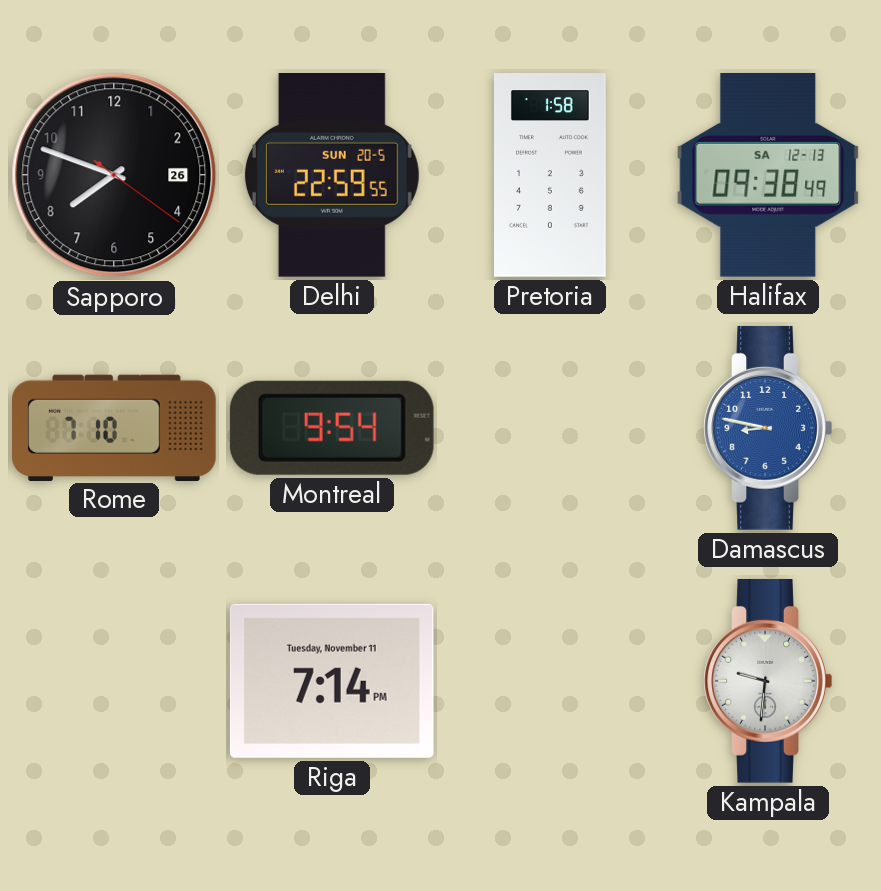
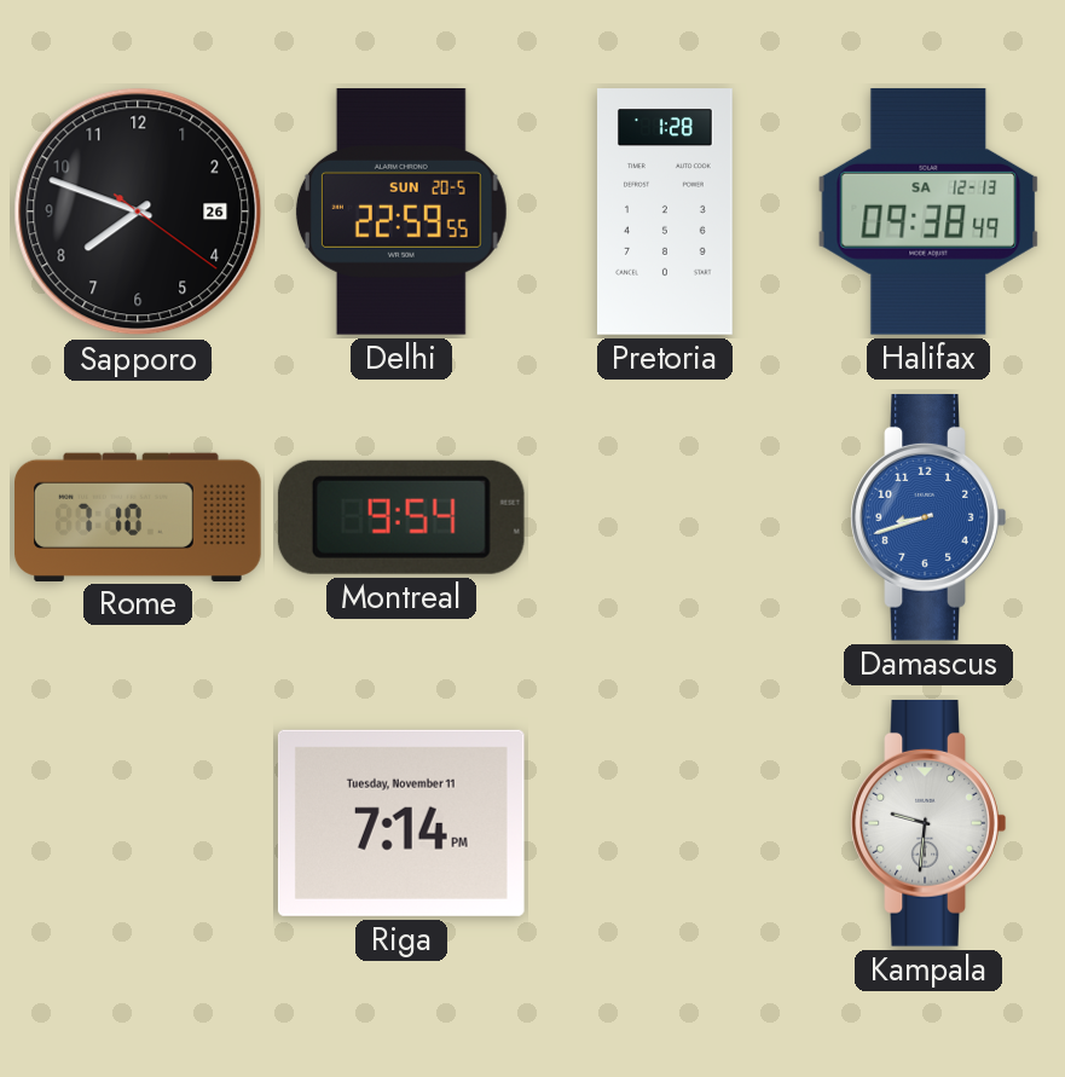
Pretoria: 1:58 -> 1:28
Damascus: 8:47 -> 8:42
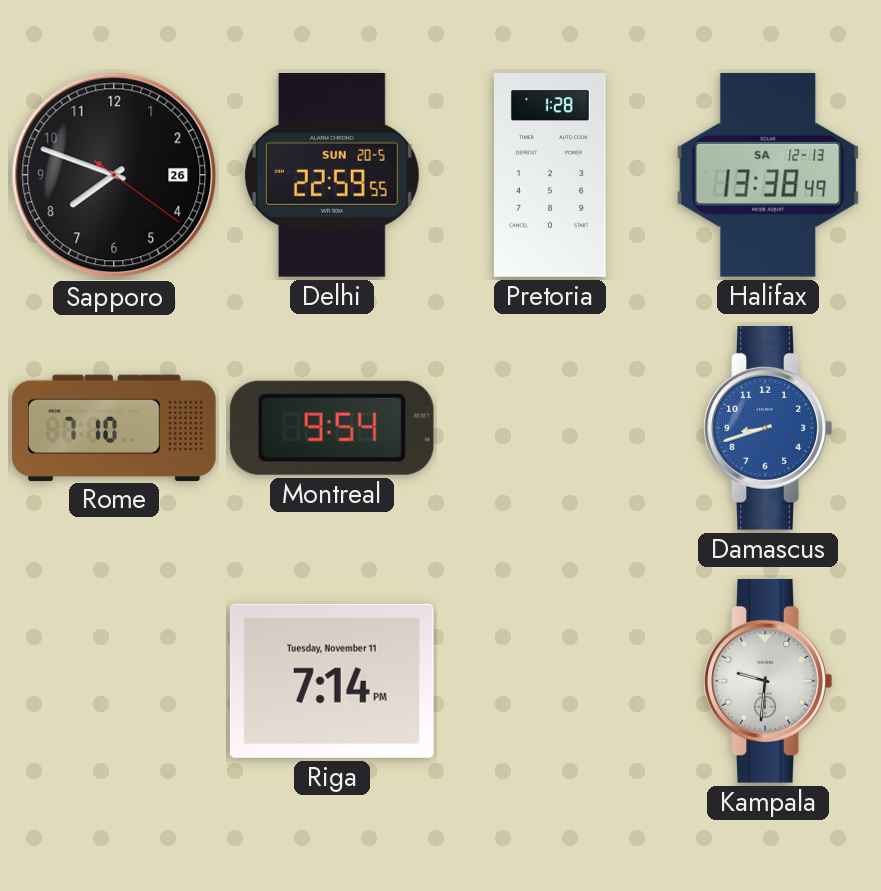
Halifax: 09:38 -> 13:38
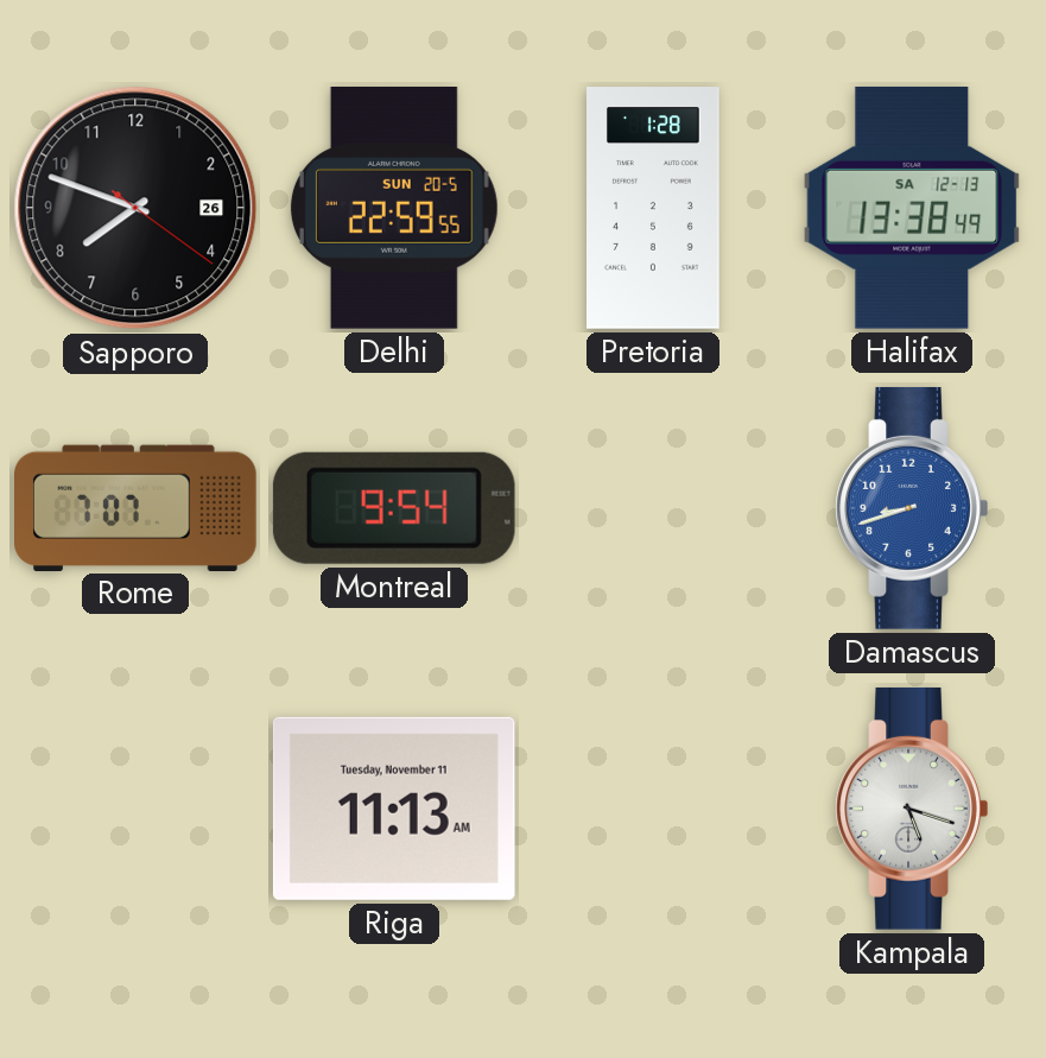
Rome: 7:10 -> 7:07
Riga: 7:14 -> 11:13
Kampala: 9:31 -> 5:18
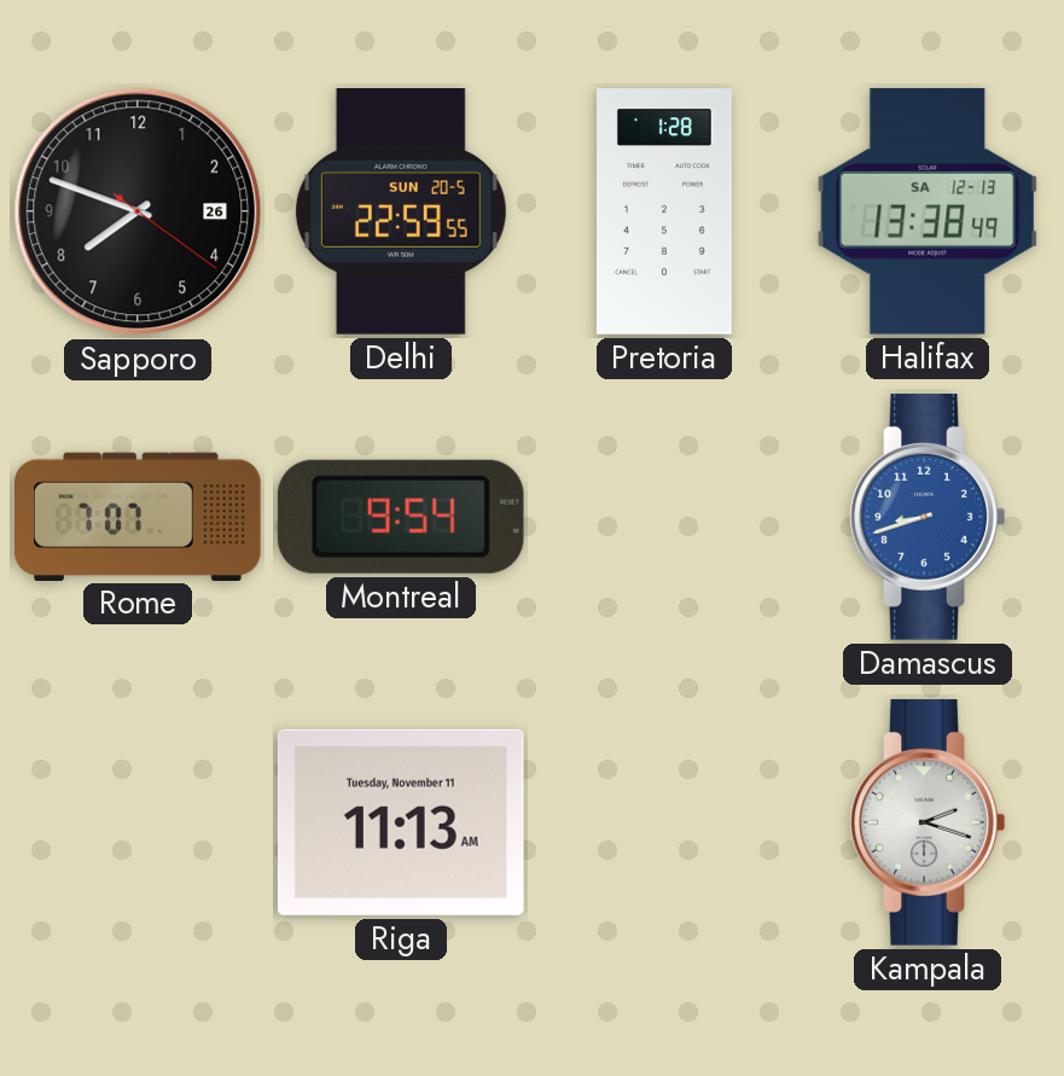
Kampala: 5:18 -> 2:18
